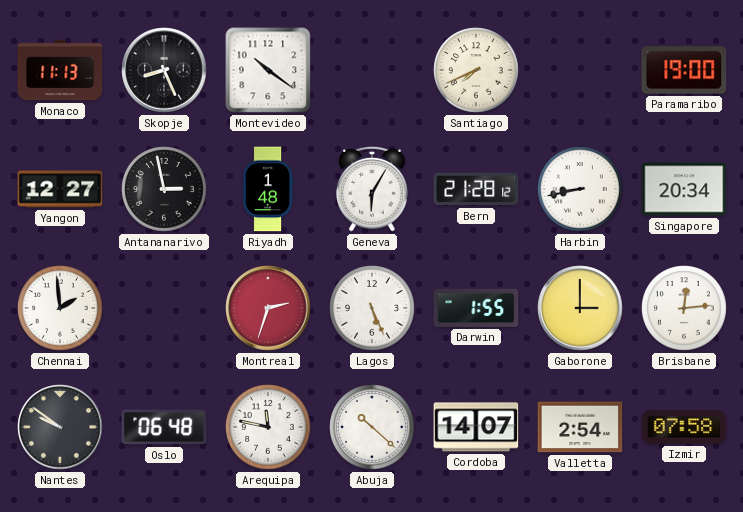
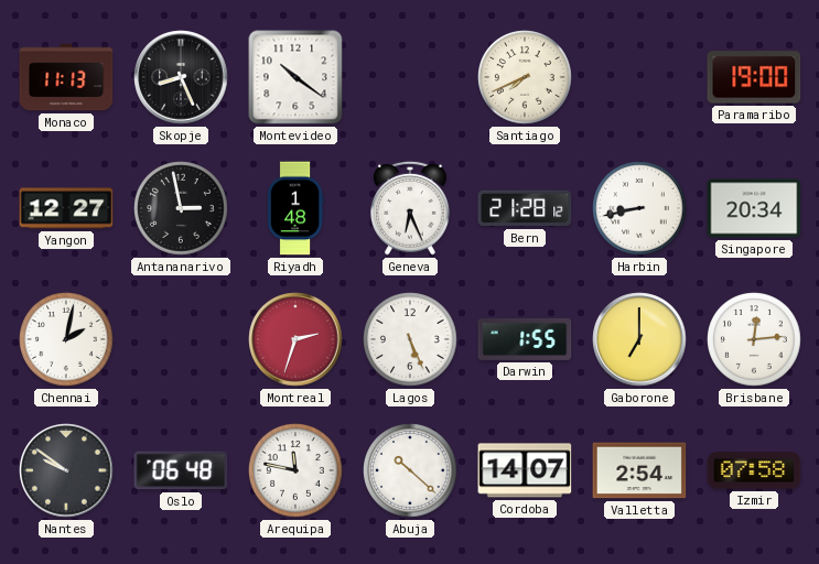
Geneva: 6:05 -> 6:26
Chennai: 1:59 -> 2:02
Gaborone: 3:00 -> 7:00
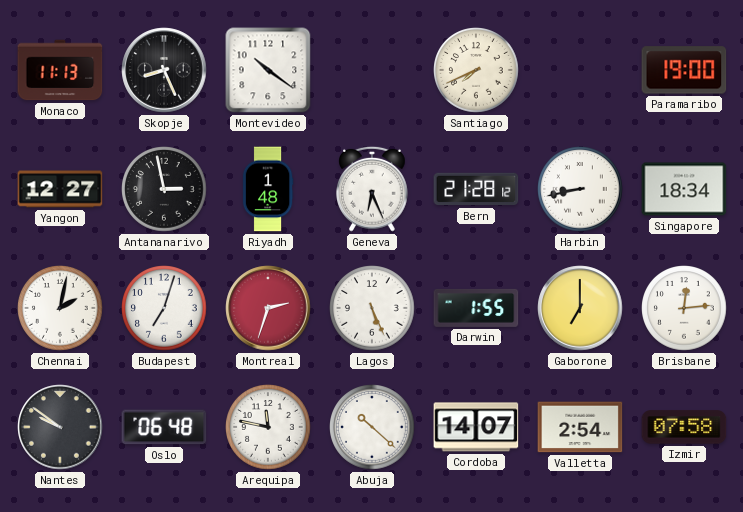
Singapore: 20:34 -> 18:34
Budapest: none -> 7:03
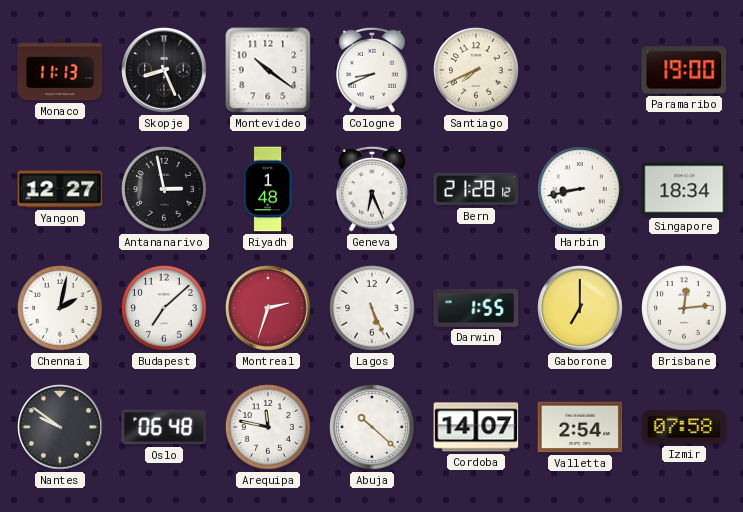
Cologne: none -> 8:41
Budapest: 7:03 -> 7:08
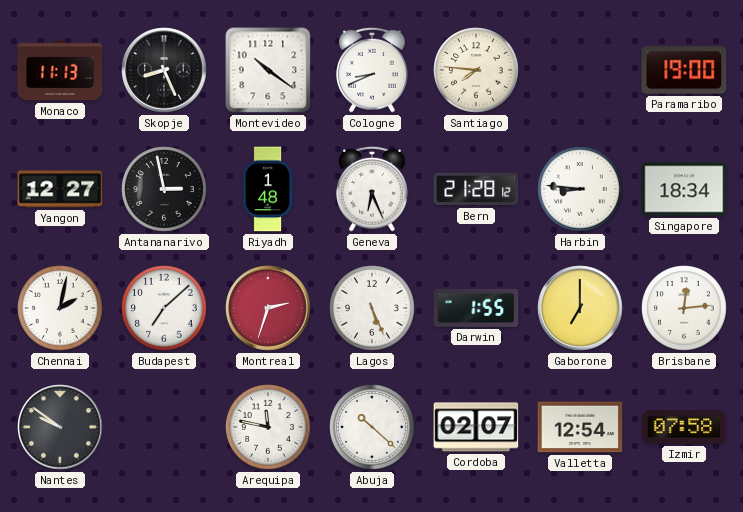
Santiago: 7:41 -> 7:46
Harbin: 8:43 -> 8:46
Oslo: 06:48 -> none
Cordoba: 14:07 -> 02:07
Valletta: 2:54 -> 12:54
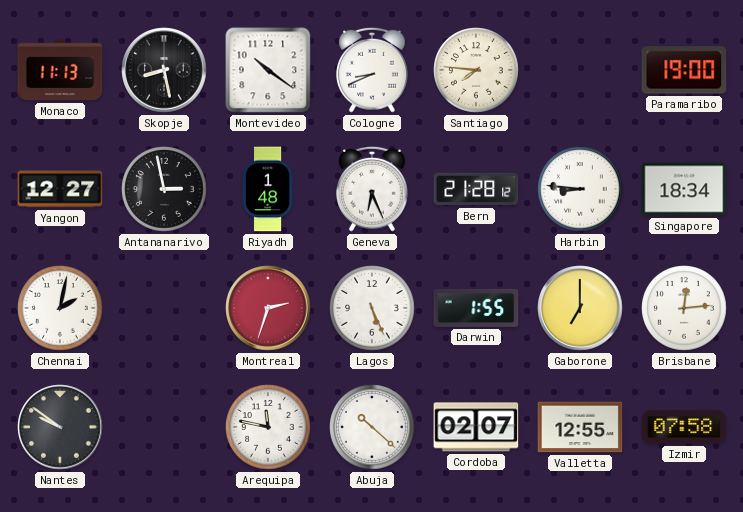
Skopje: 8:26 -> 8:28
Budapest: 7:08 -> none
Valletta: 12:54 -> 12:55
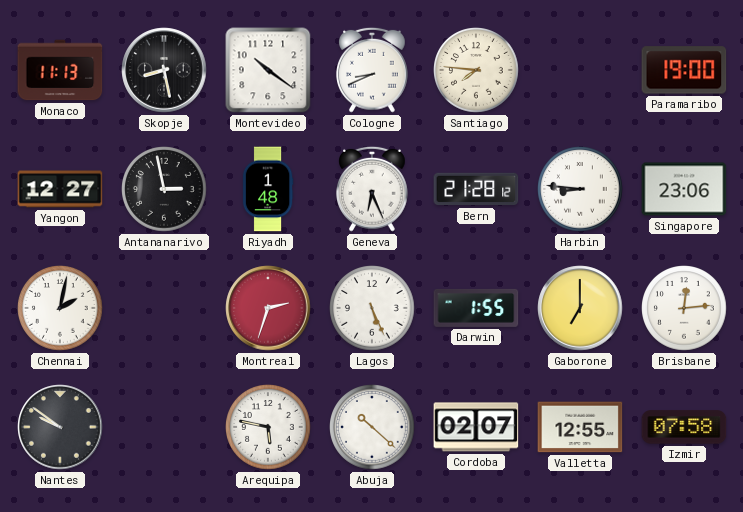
Singapore: 18:34 -> 23:06
Arequipa: 11:47 -> 5:47
